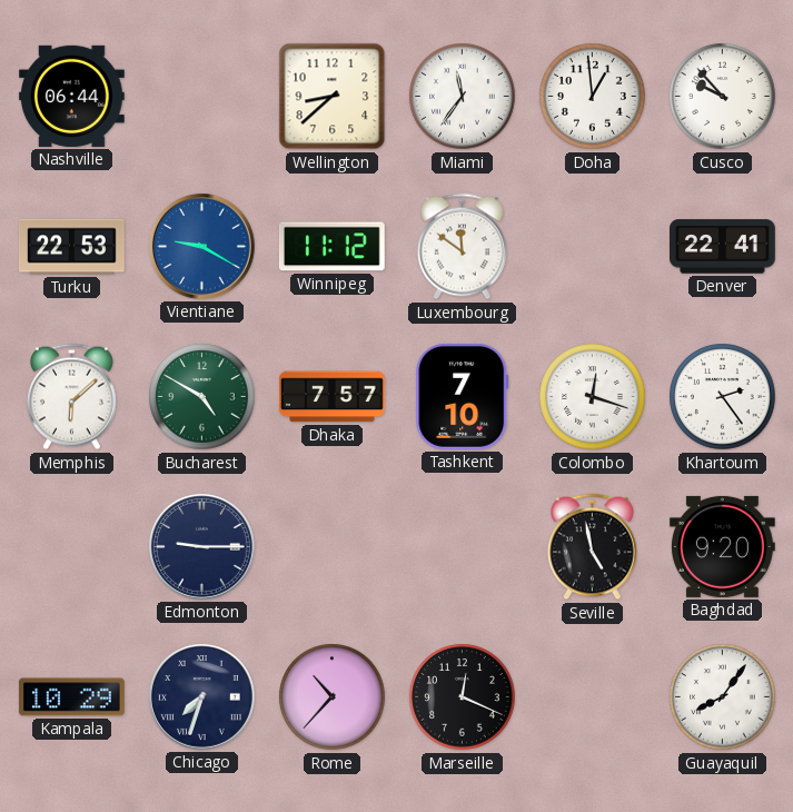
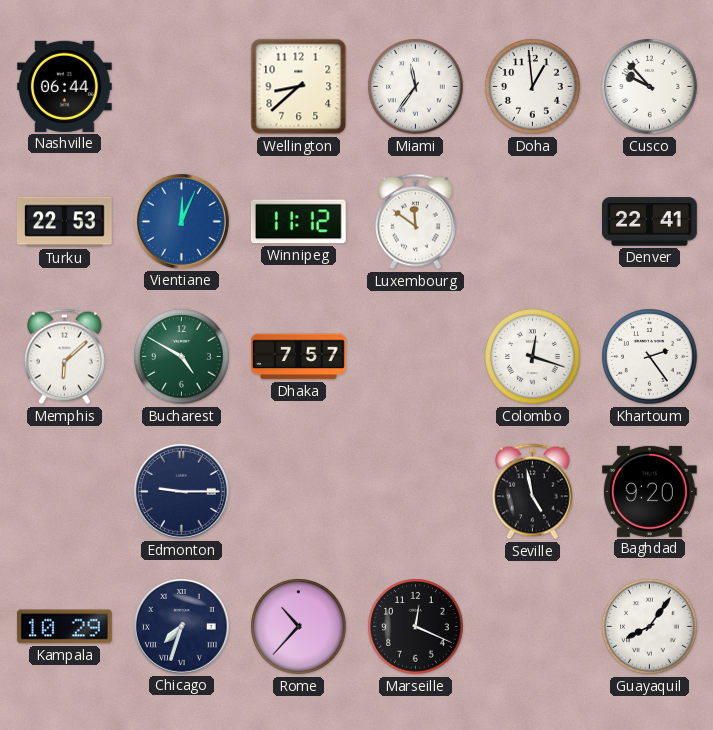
Vientiane: 9:20 -> 12:04
Tashkent: 7:10 -> none
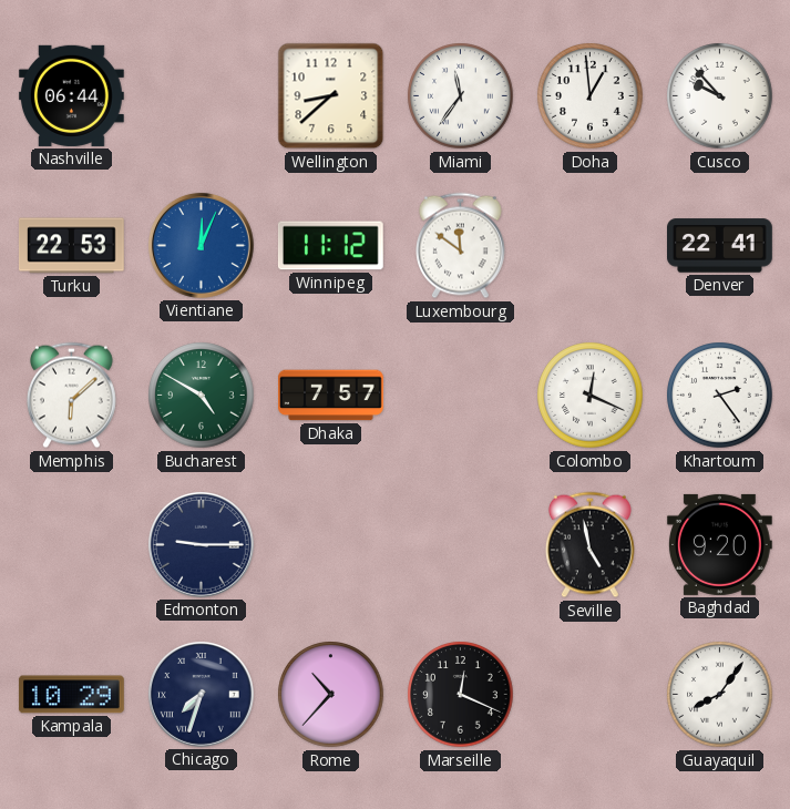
Colombo: 12:18 -> 12:19
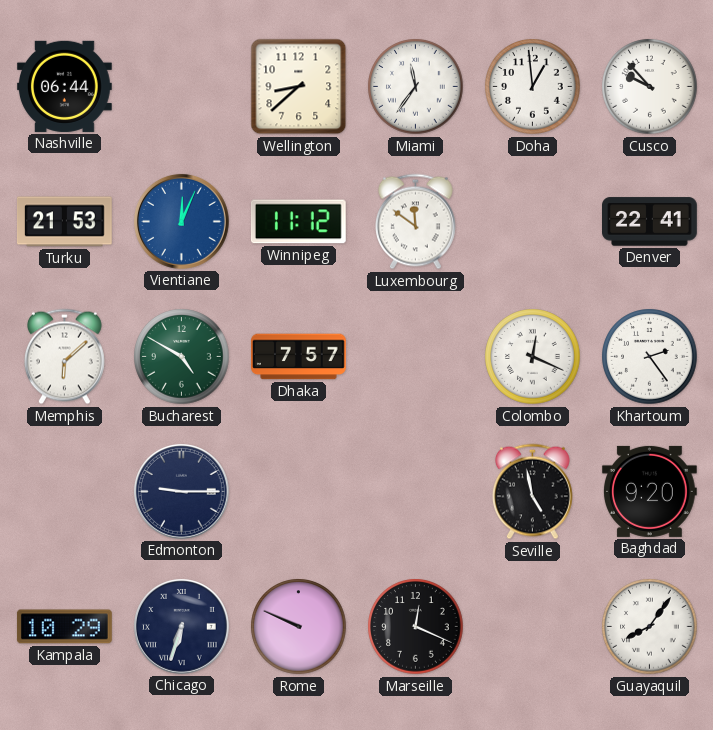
Turku: 22:53 -> 21:53
Chicago: 7:33 -> 6:33
Rome: 10:37 -> 9:49
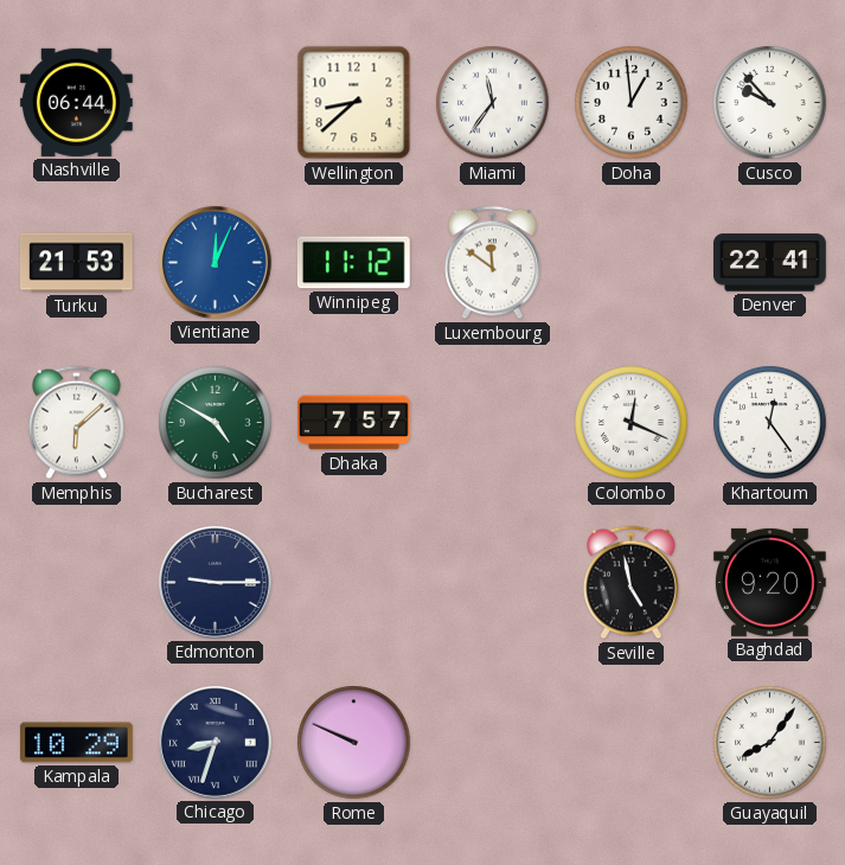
Khartoum: 2:24 -> 12:24
Chicago: 6:33 -> 8:33
Marseille: 12:19 -> none
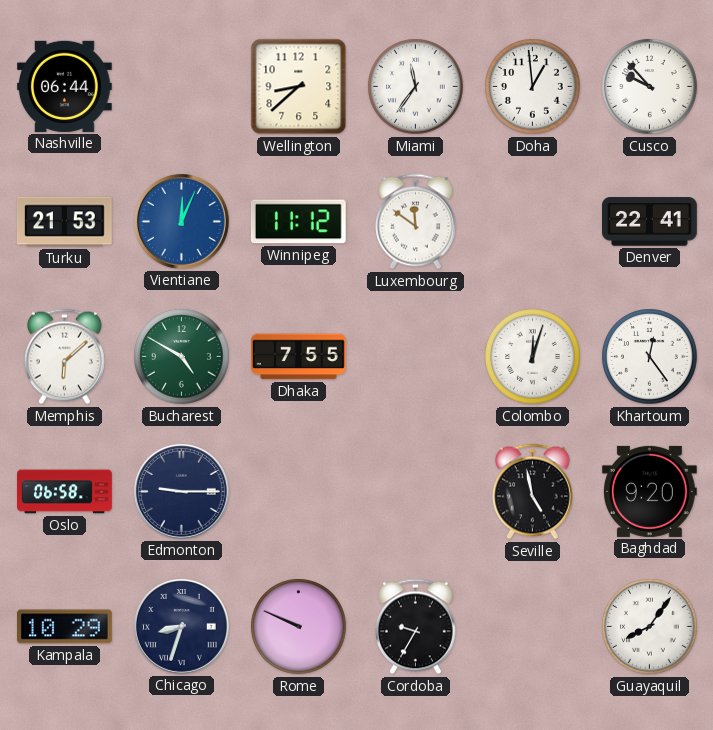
Dhaka: 7:57 -> 7:55
Colombo: 12:19 -> 12:03
Oslo: none -> 06:58
Cordoba: none -> 9:35
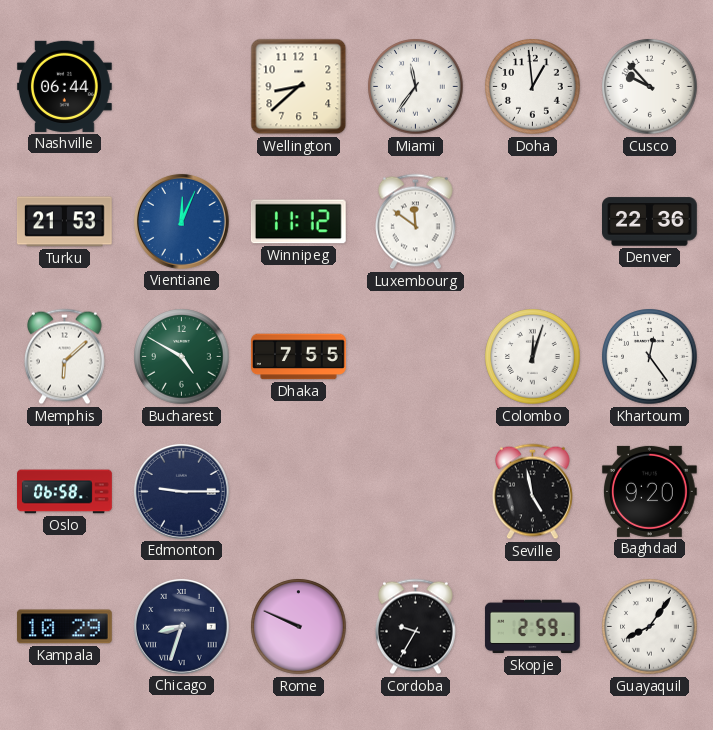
Denver: 22:41 -> 22:36
Skopje: none -> 2:59
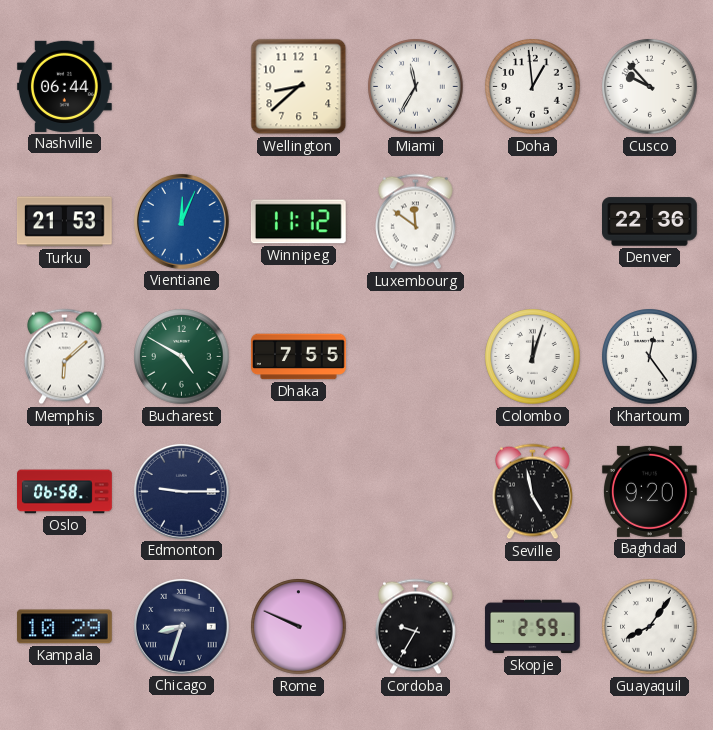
Miami: 11:36 -> 11:35
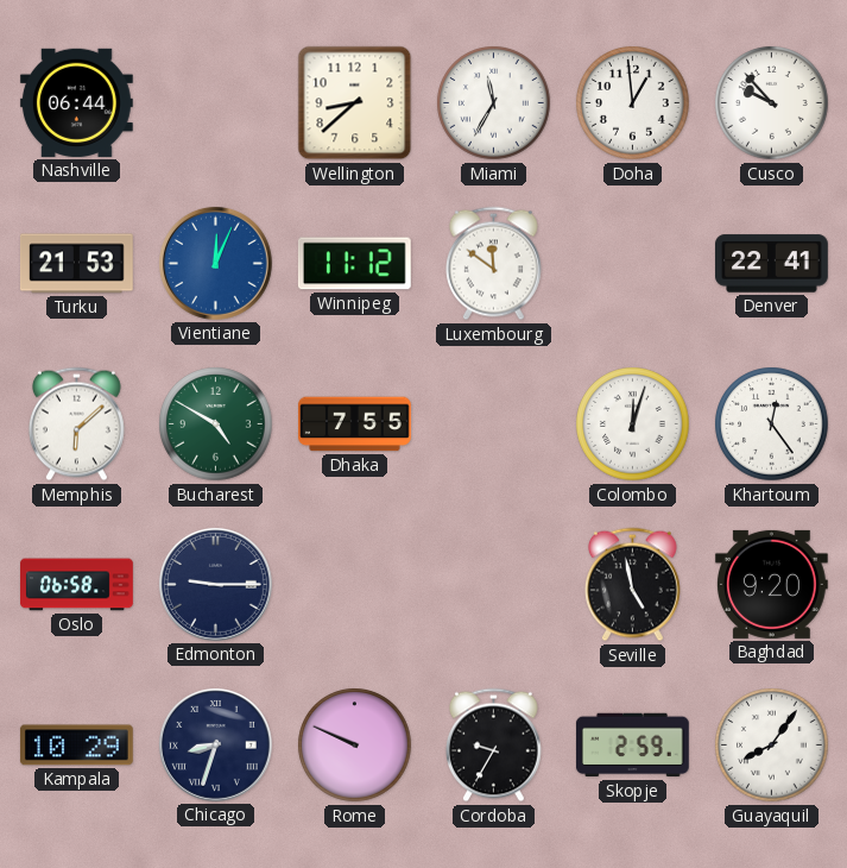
Denver: 22:36 -> 22:41
